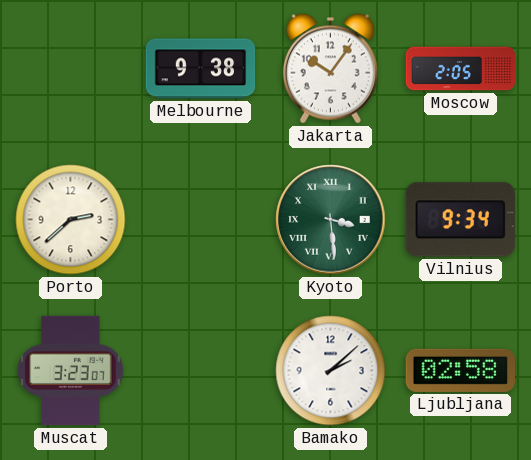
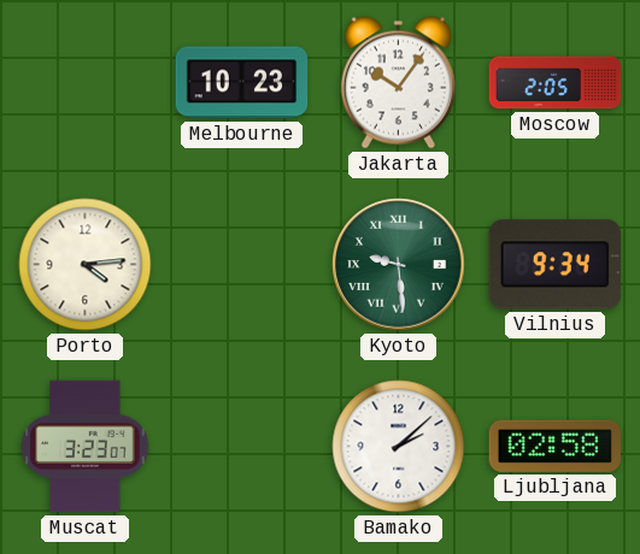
Melbourne: 9:38 -> 10:23
Porto: 2:38 -> 4:14
Kyoto: 3:29 -> 9:29
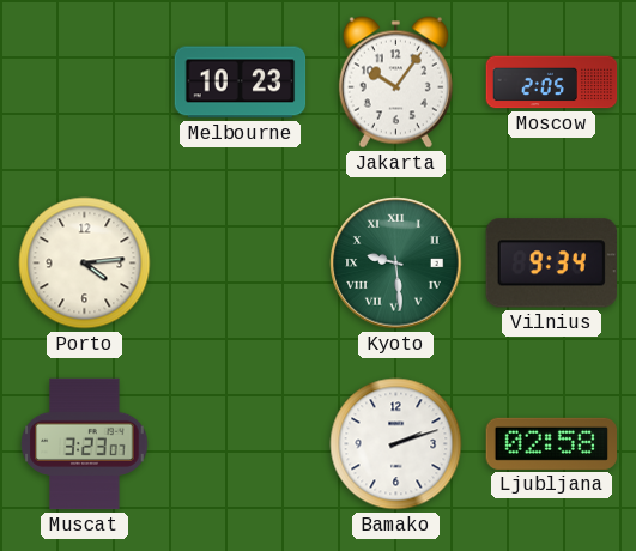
Bamako: 2:08 -> 2:12
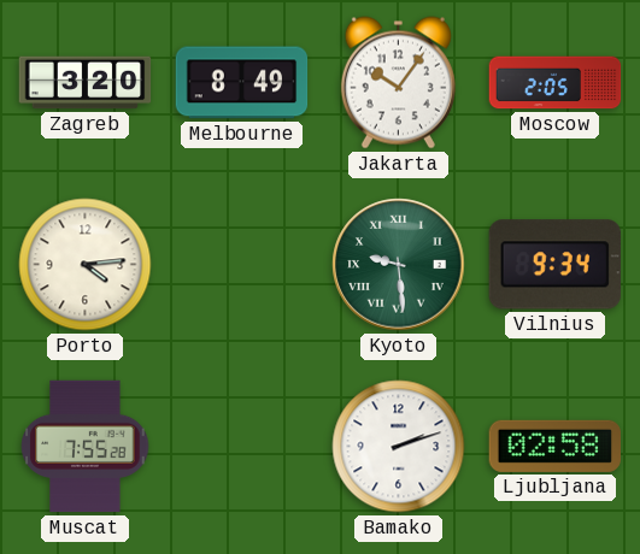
Zagreb: none -> 3:20
Melbourne: 10:23 -> 8:49
Muscat: 3:23 -> 7:55
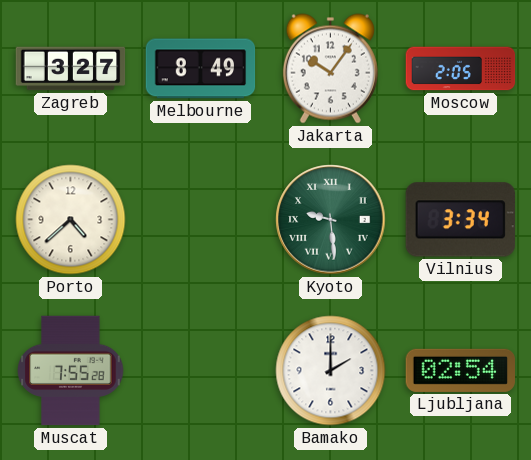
Zagreb: 3:20 -> 3:27
Porto: 4:14 -> 4:38
Vilnius: 9:34 -> 3:34
Bamako: 2:12 -> 2:00
Ljubljana: 02:58 -> 02:54
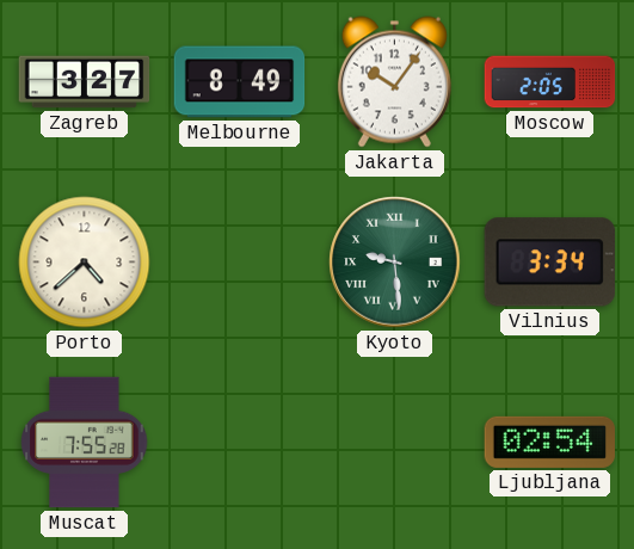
Bamako: 2:00 -> none
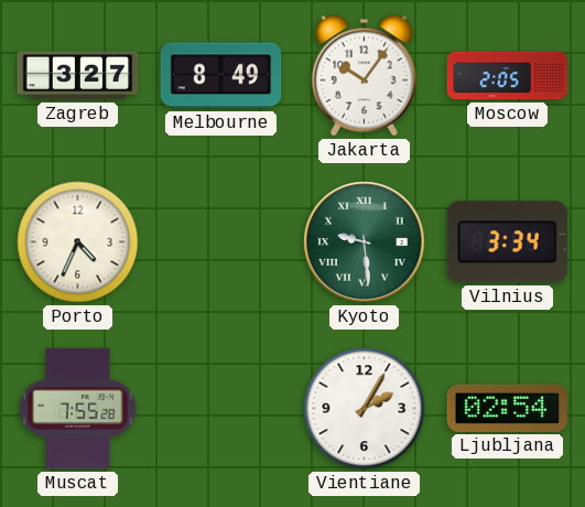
Porto: 4:38 -> 4:34
Vientiane: none -> 2:05
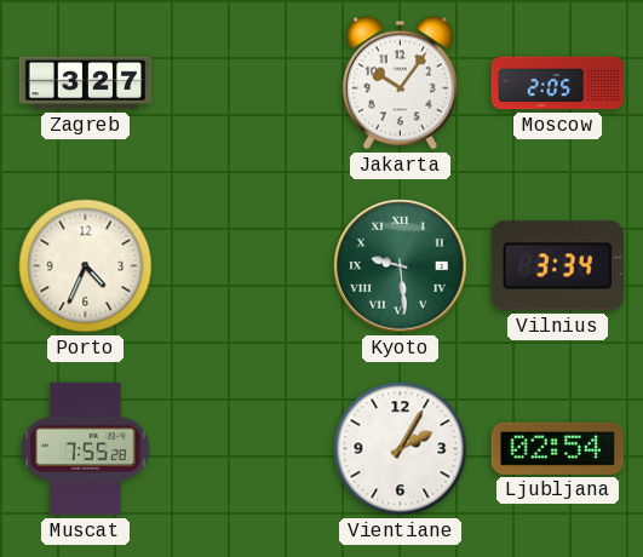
Melbourne: 8:49 -> none
